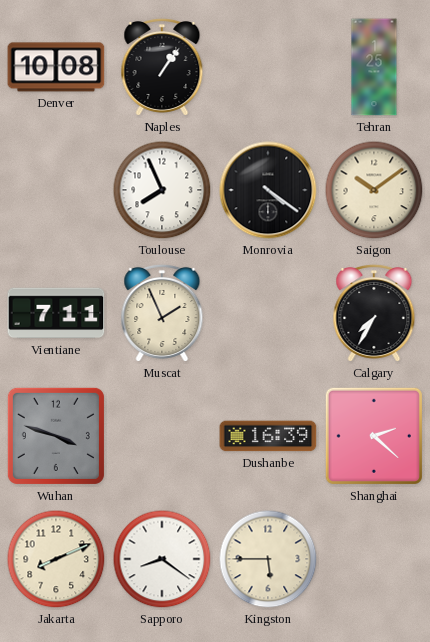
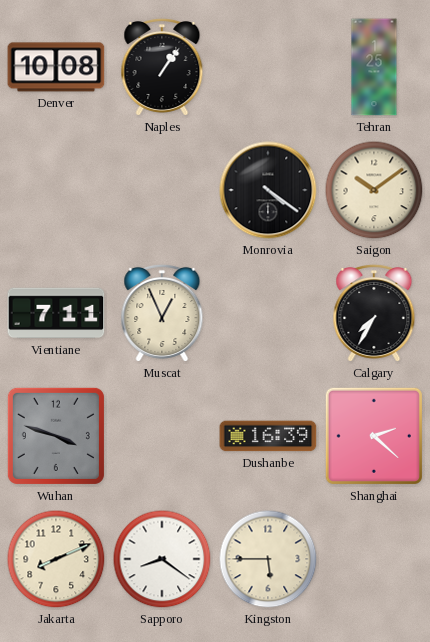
Toulouse: 7:56 -> none
Muscat: 1:56 -> 12:56
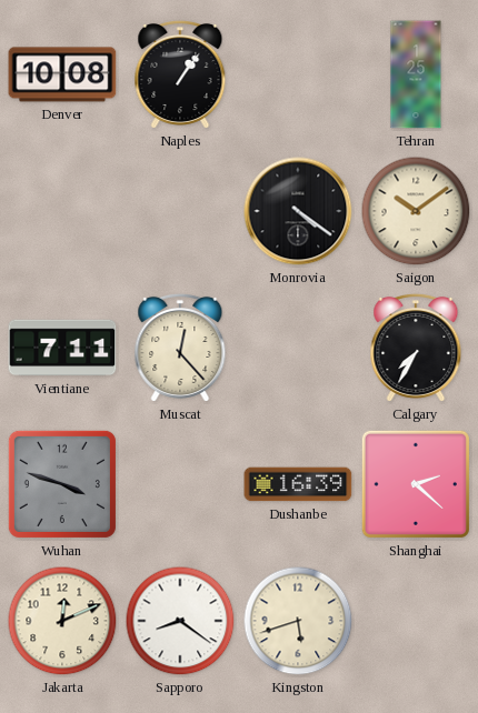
Muscat: 12:56 -> 12:23
Jakarta: 8:11 -> 12:11
Kingston: 5:45 -> 5:42
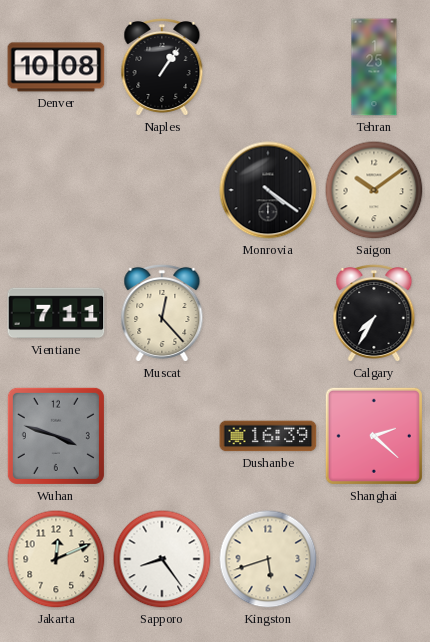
Sapporo: 8:21 -> 8:24
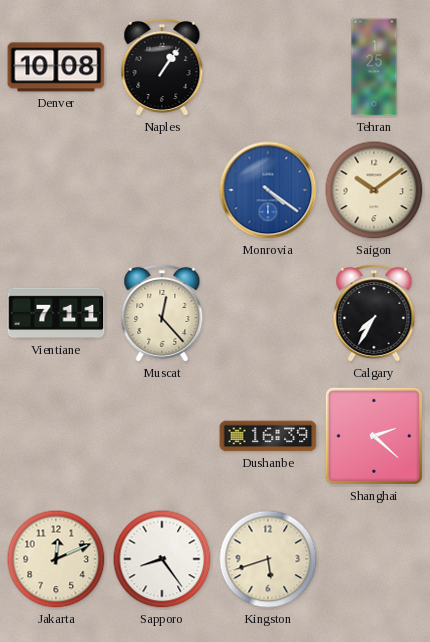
Monrovia dial: black -> blue
Wuhan: 3:48 -> none
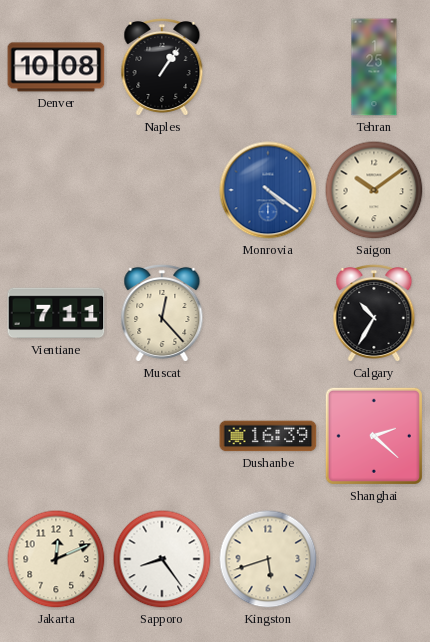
Calgary: 7:35 -> 10:35
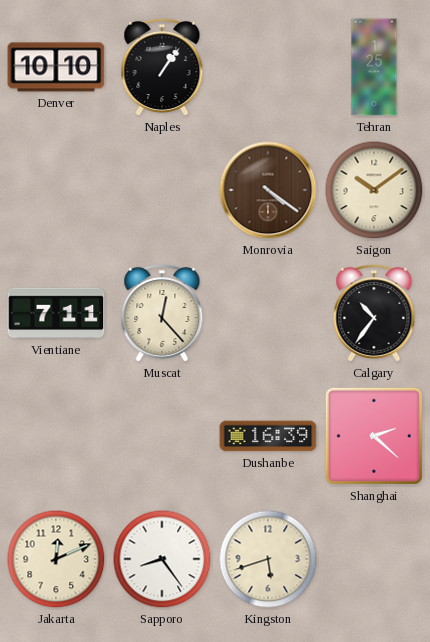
Denver: 10:08 -> 10:10
Monrovia dial: blue -> brown
Calgary: 10:35 -> 10:36
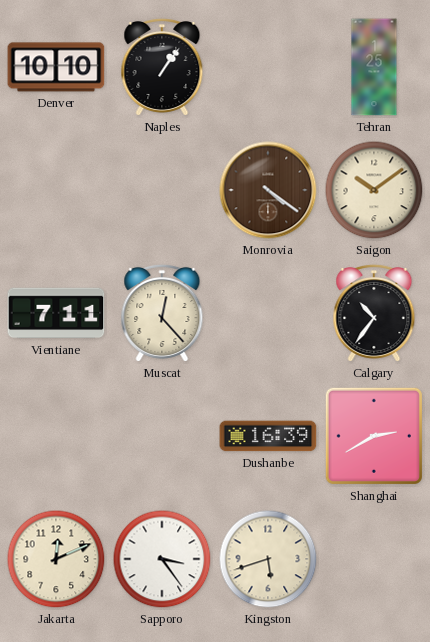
Shanghai: 2:22 -> 2:40
Sapporo: 8:24 -> 3:24
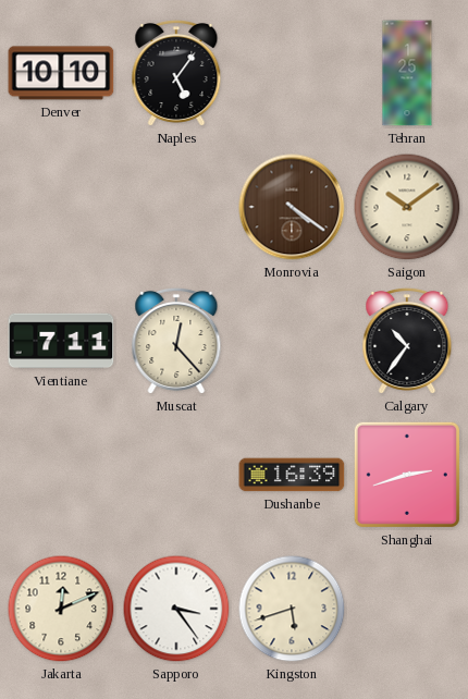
Naples: 1:06 -> 5:06
Shanghai: 2:40 -> 2:42
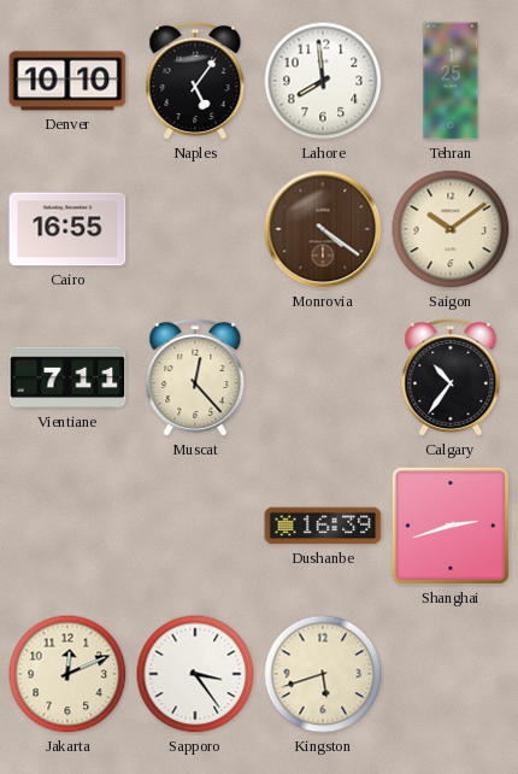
Lahore: none -> 7:59
Cairo: none -> 16:55
